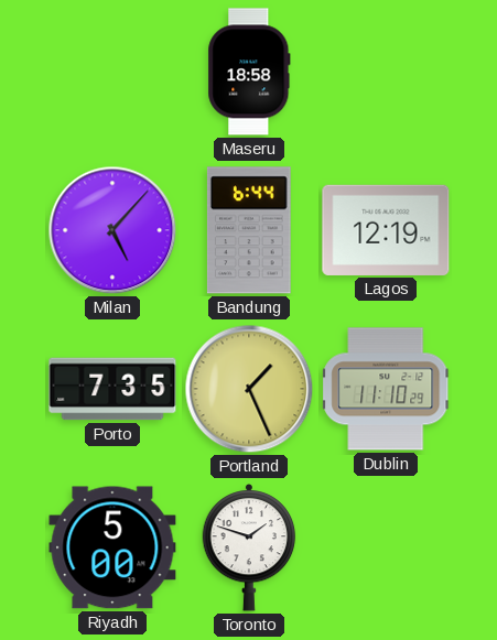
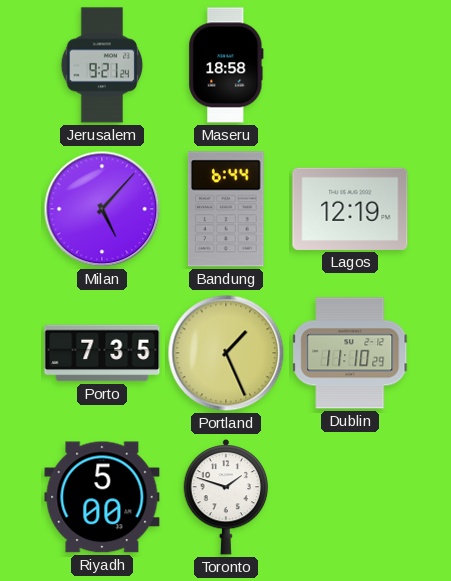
Jerusalem: none -> 9:21
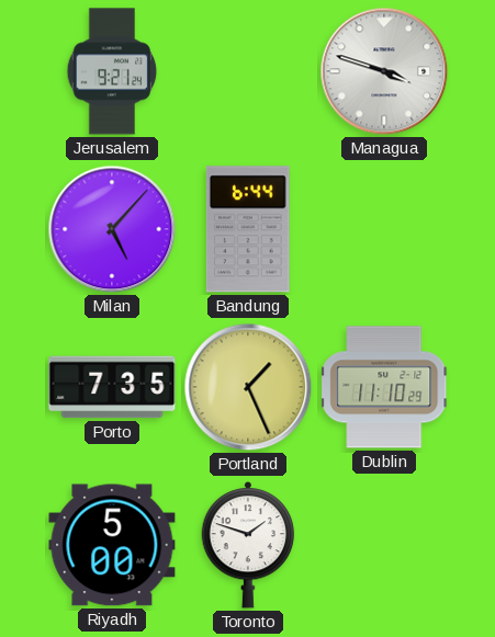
Maseru: 18:58 -> none
Managua: none -> 3:48
Lagos: 12:19 -> none
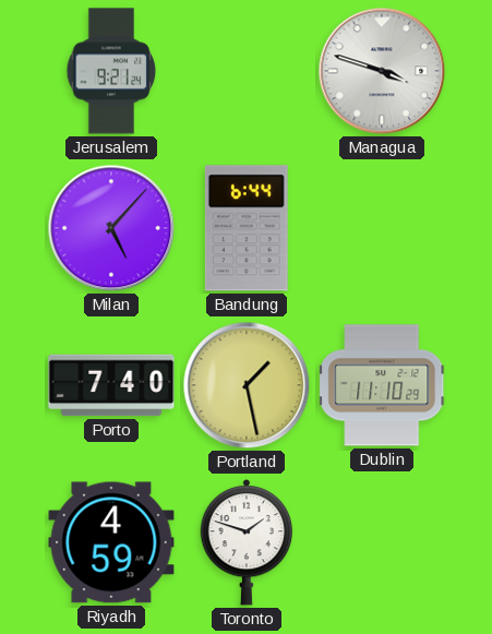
Porto: 7:35 -> 7:40
Portland: 1:26 -> 1:28
Riyadh: 5:00 -> 4:59
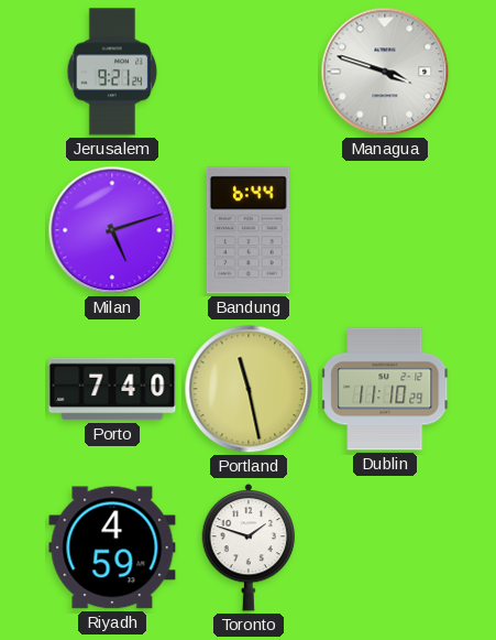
Milan: 5:07 -> 5:12
Portland: 1:28 -> 11:28
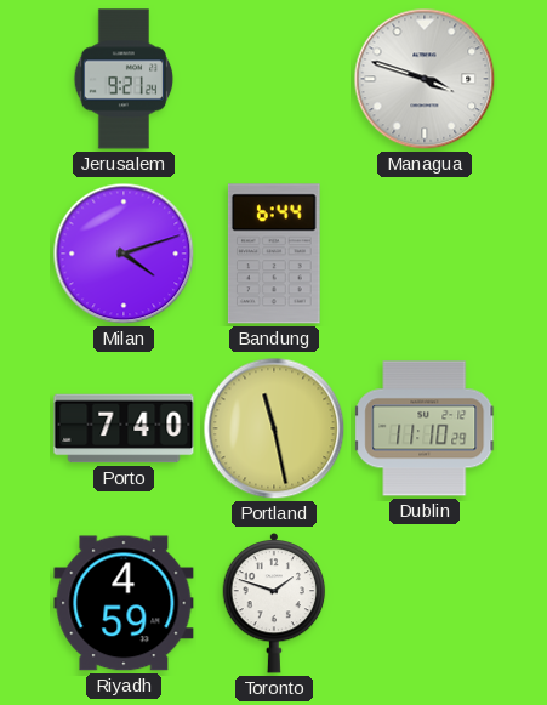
Milan: 5:12 -> 4:12
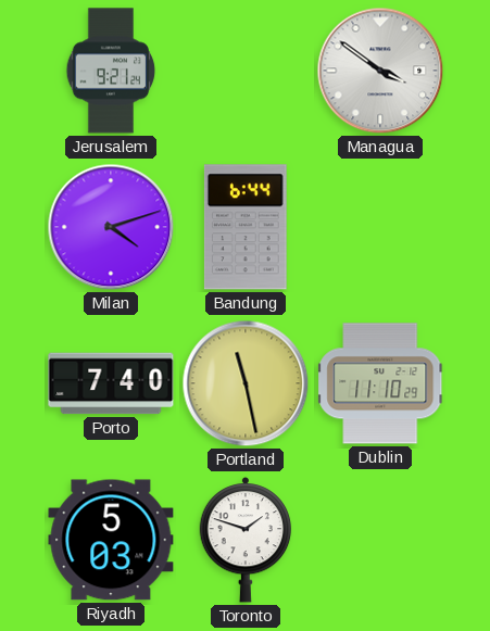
Managua: 3:48 -> 3:51
Riyadh: 4:59 -> 5:03
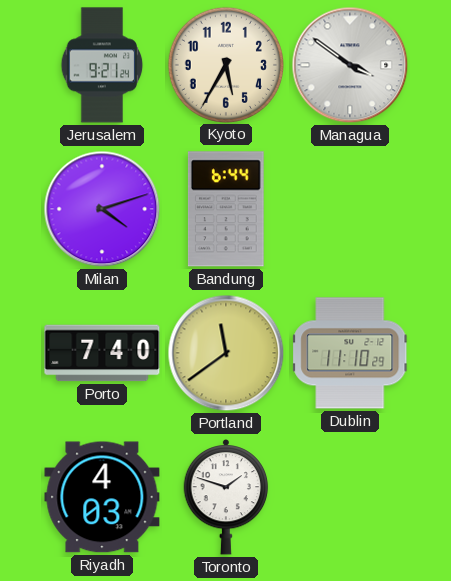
Kyoto: none -> 5:35
Portland: 11:28 -> 11:39
Riyadh: 5:03 -> 4:03
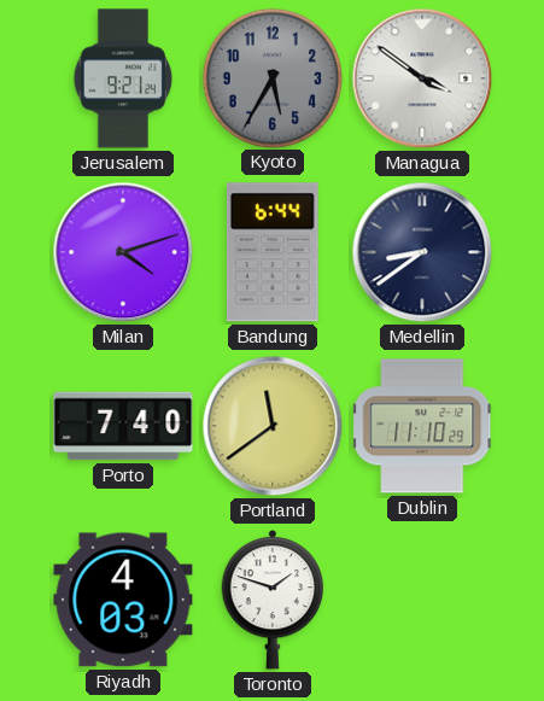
Kyoto dial: cream -> grey
Medellin: none -> 8:39
